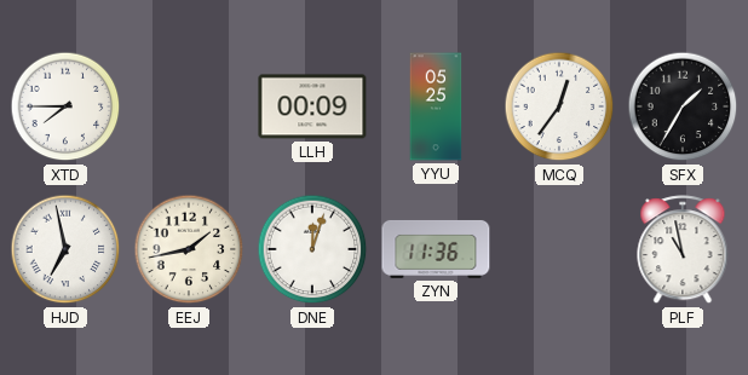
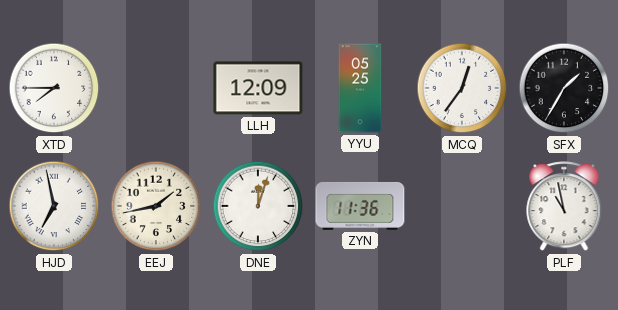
LLH: 00:09 -> 12:09
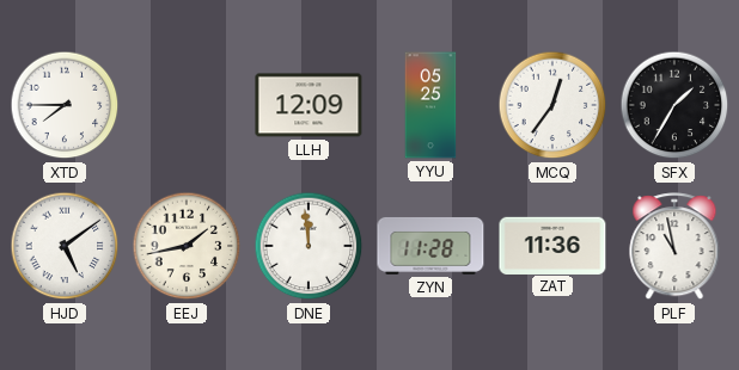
HJD: 6:58 -> 5:09
DNE: 12:03 -> 11:59
ZYN: 11:36 -> 11:28
ZAT: none -> 11:36
